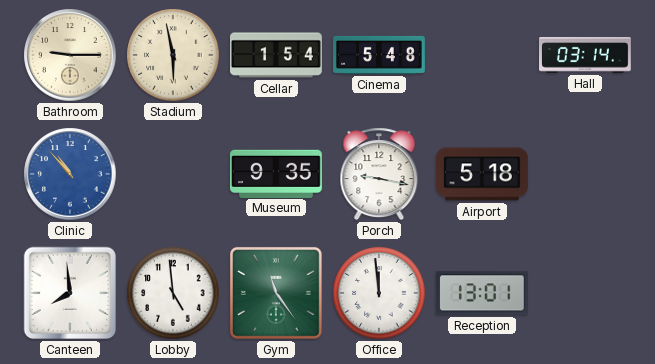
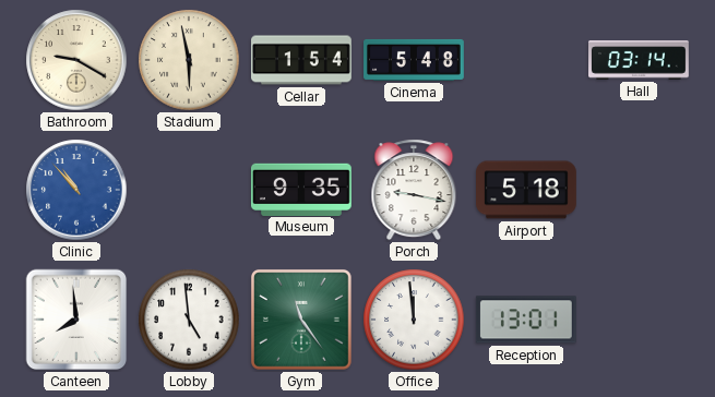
Bathroom: 9:15 -> 9:20
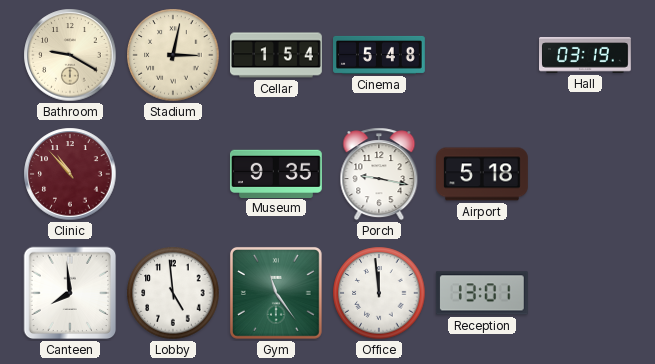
Stadium: 5:58 -> 3:02
Hall: 03:14 -> 03:19
Clinic dial: blue -> burgundy
